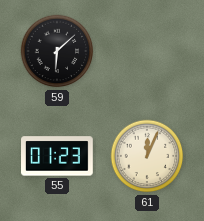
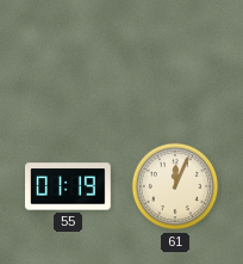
59: 6:08 -> none
55: 01:23 -> 01:19
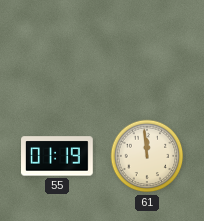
61: 12:04 -> 11:59
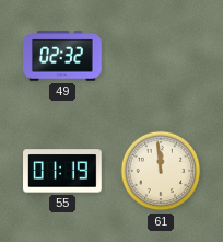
49: none -> 02:32
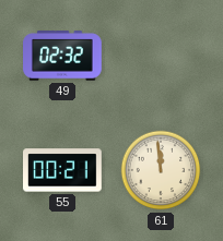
55: 01:19 -> 00:21
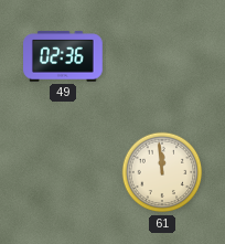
49: 02:32 -> 02:36
55: 00:21 -> none
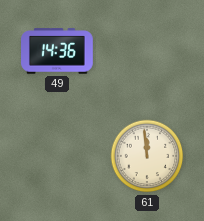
49: 02:36 -> 14:36
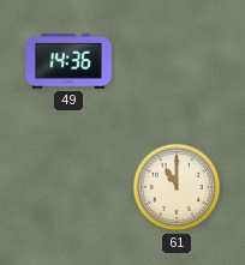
61: 11:59 -> 11:00
